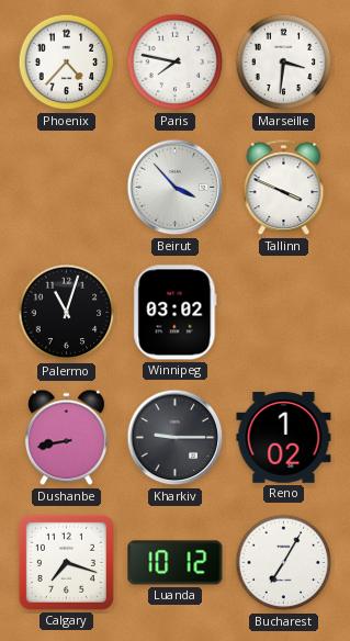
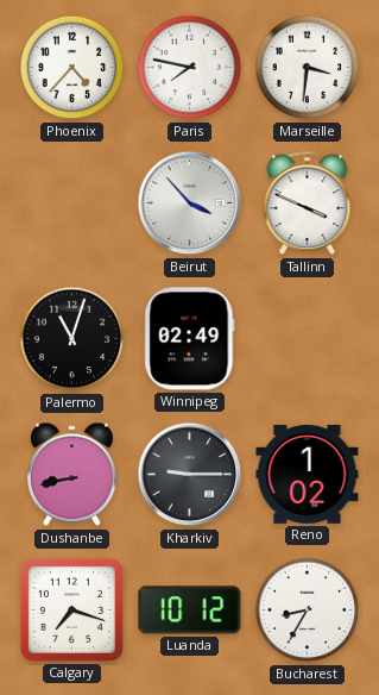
Winnipeg: 03:02 -> 02:49
Bucharest: 7:05 -> 8:35
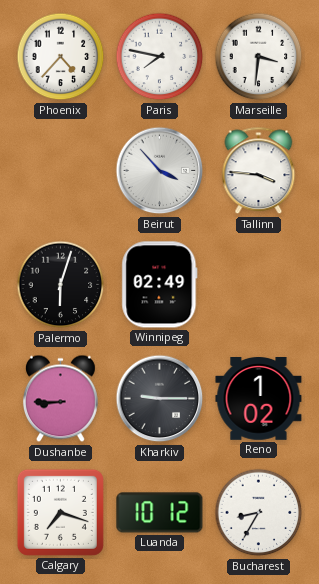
Tallinn: 3:49 -> 3:46
Palermo: 11:03 -> 6:03
Dushanbe: 8:43 -> 8:45
